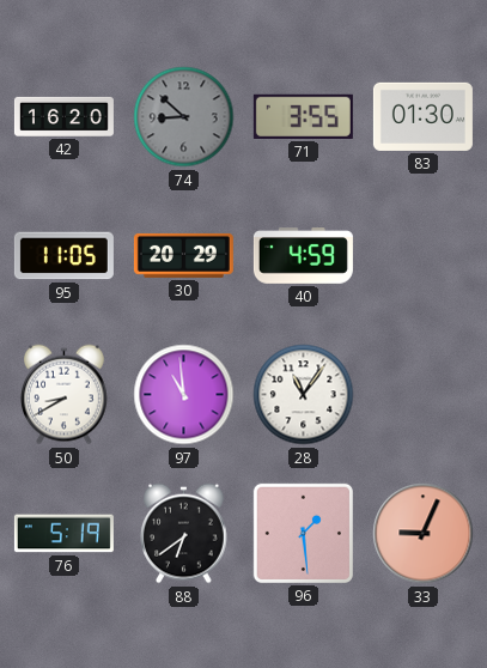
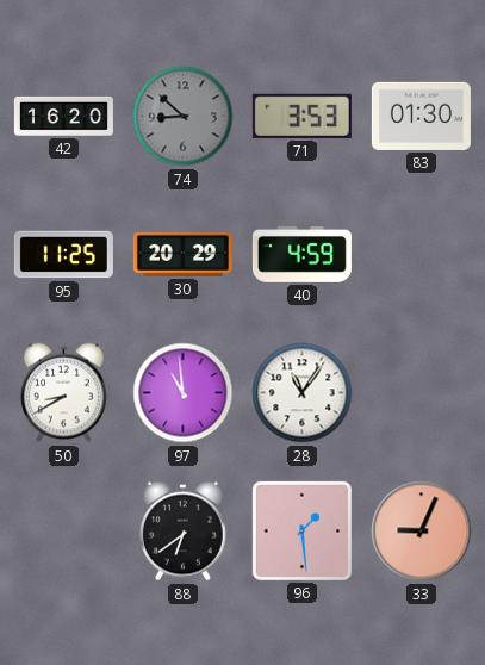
71: 3:55 -> 3:53
95: 11:05 -> 11:25
76: 5:19 -> none
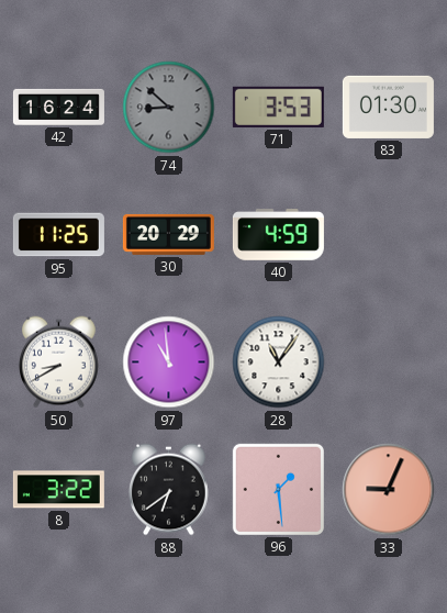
42: 16:20 -> 16:24
8: none -> 3:22
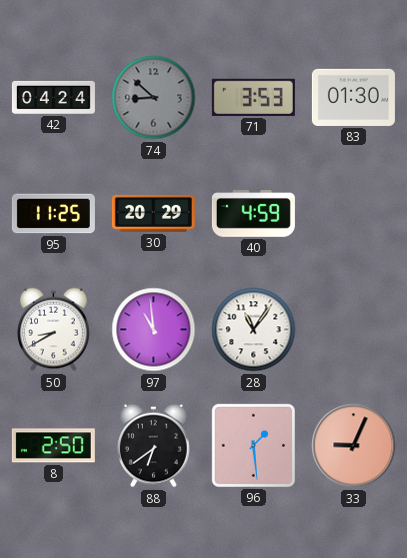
42: 16:24 -> 04:24
8: 3:22 -> 2:50
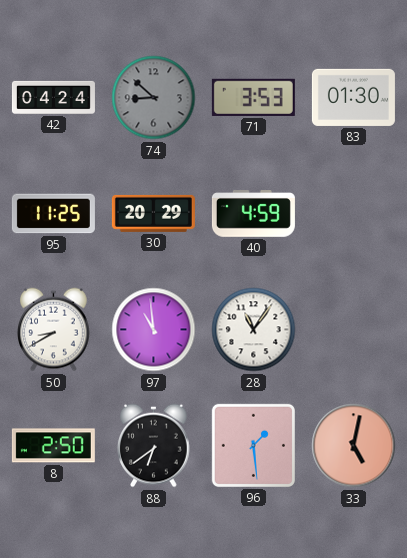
33: 9:04 -> 5:02
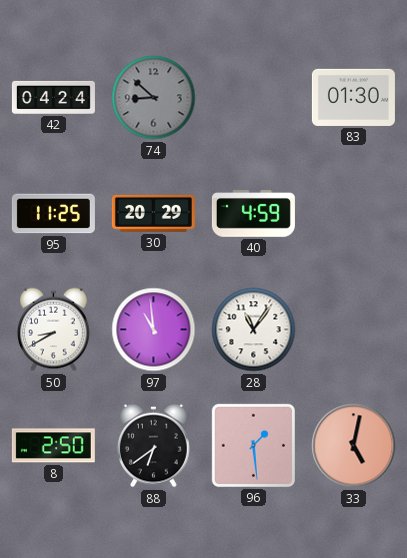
71: 3:53 -> none
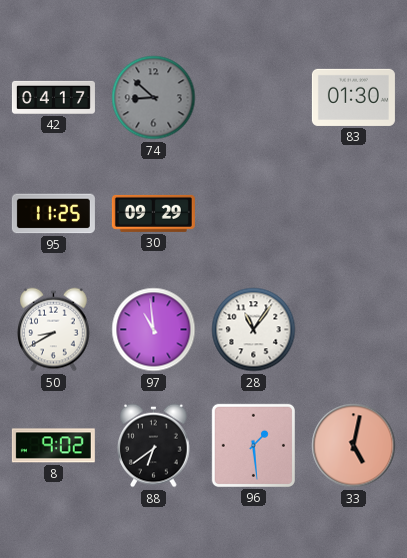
42: 04:24 -> 04:17
30: 20:29 -> 09:29
40: 4:59 -> none
8: 2:50 -> 9:02
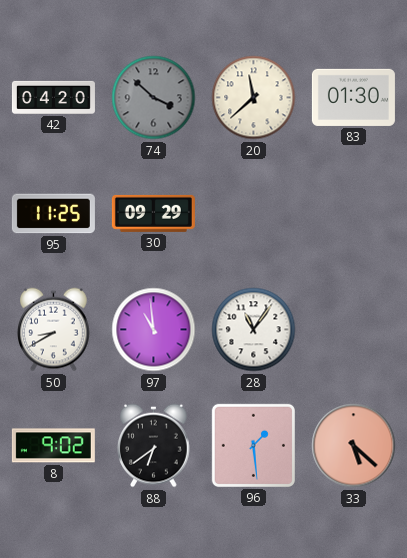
42: 04:17 -> 04:20
74: 8:52 -> 3:52
20: none -> 11:38
33: 5:02 -> 5:22
